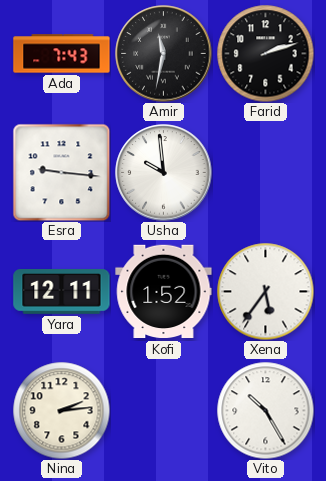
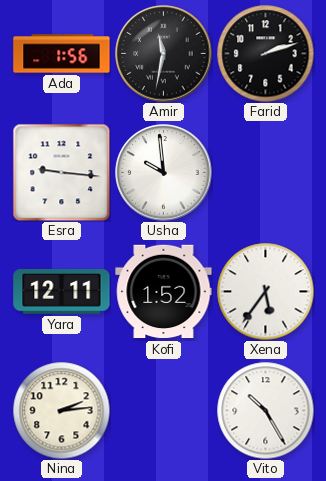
Ada: 7:43 -> 1:56
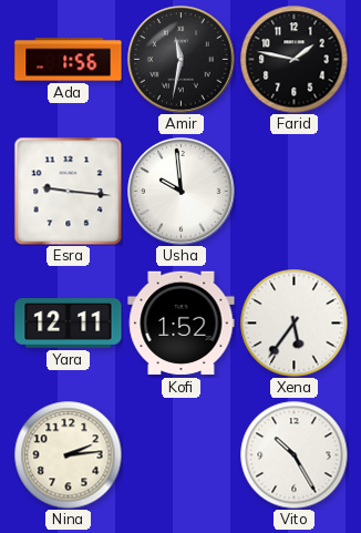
Farid: 2:12 -> 1:47
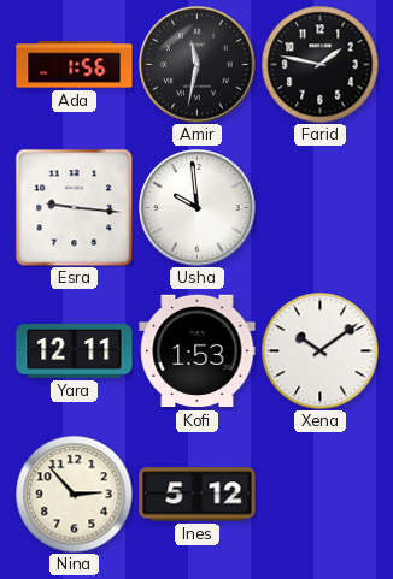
Kofi: 1:52 -> 1:53
Xena: 5:36 -> 10:09
Nina: 2:14 -> 2:53
Ines: none -> 5:12
Vito: 10:25 -> none
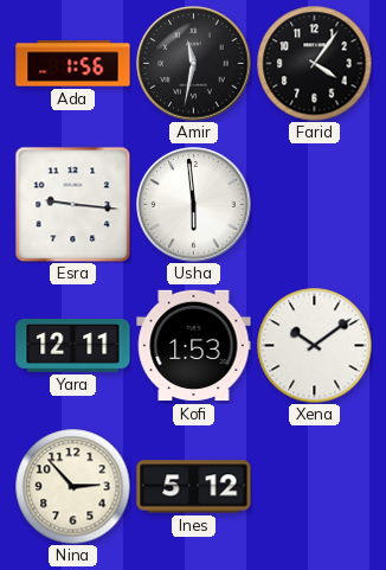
Farid: 1:47 -> 4:06
Usha: 9:59 -> 5:59
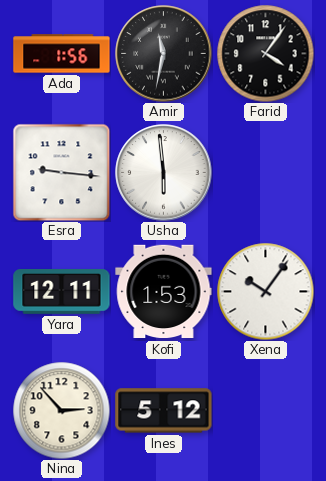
Xena: 10:09 -> 10:06
